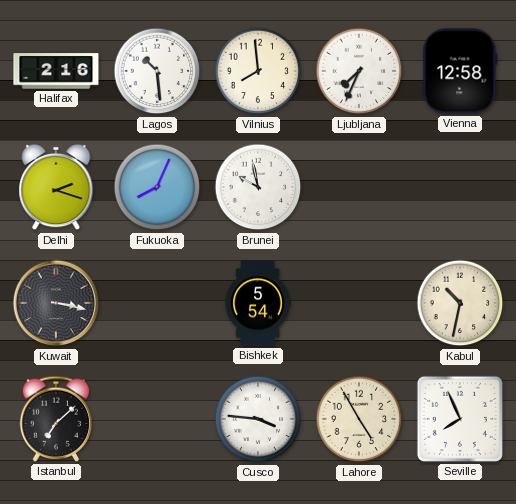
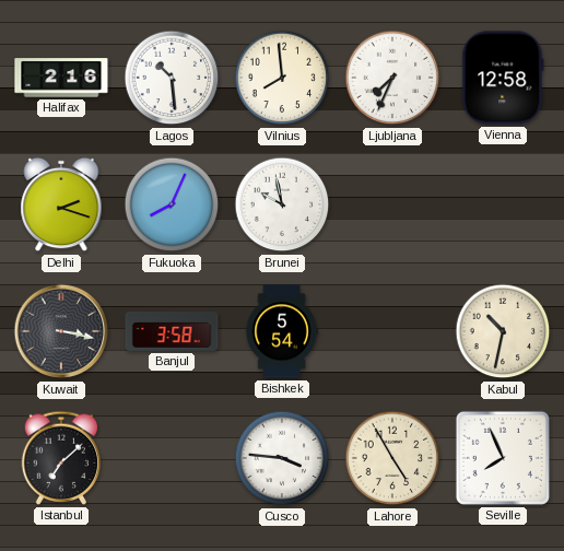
Banjul: none -> 3:58
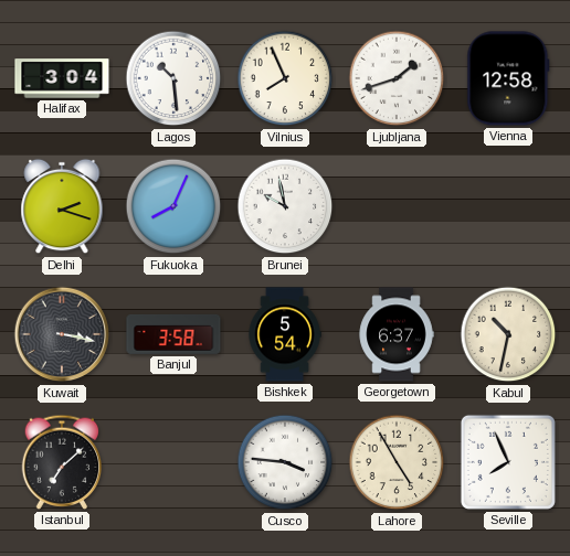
Halifax: 2:16 -> 3:04
Vilnius: 7:59 -> 7:56
Ljubljana: 7:34 -> 1:42
Georgetown: none -> 6:37
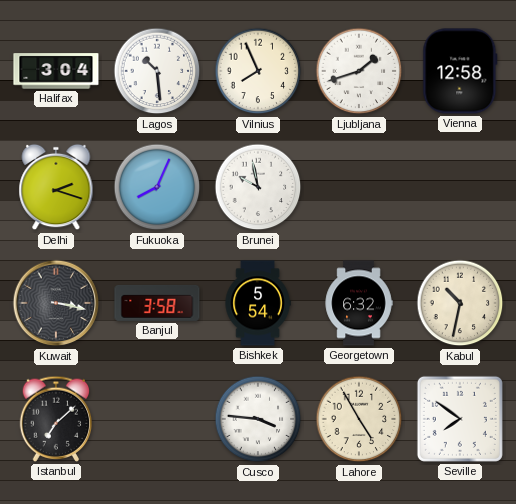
Georgetown: 6:37 -> 6:32
Seville: 7:56 -> 7:51
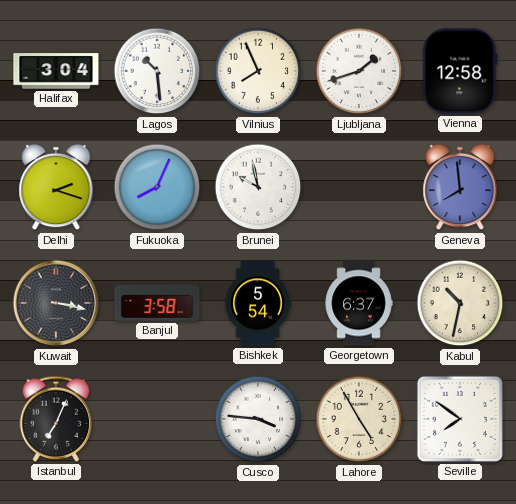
Geneva: none -> 7:59
Georgetown: 6:32 -> 6:37
Istanbul: 7:08 -> 7:04
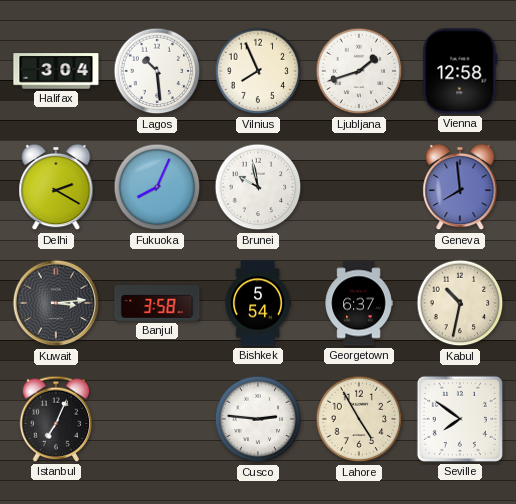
Delhi: 2:18 -> 2:20
Kuwait: 3:17 -> 3:14
Cusco: 3:46 -> 2:46
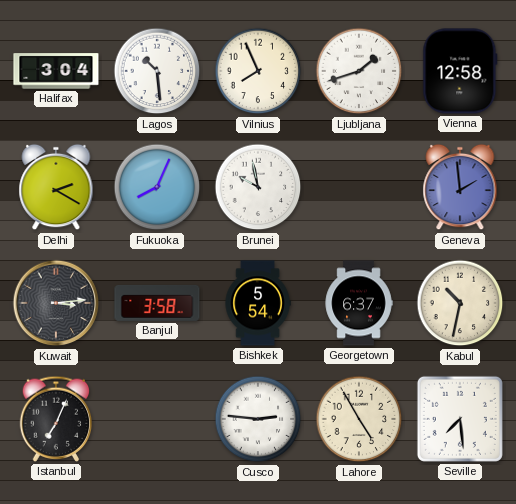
Geneva: 7:59 -> 1:59
Seville: 7:51 -> 7:29
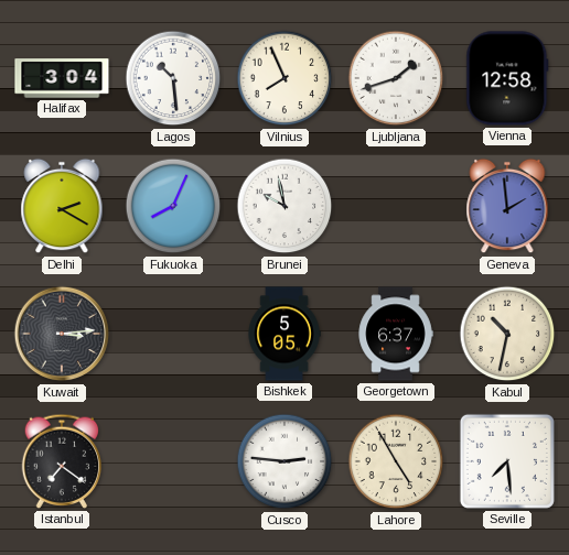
Banjul: 3:58 -> none
Bishkek: 5:54 -> 5:05
Istanbul: 7:04 -> 7:21
